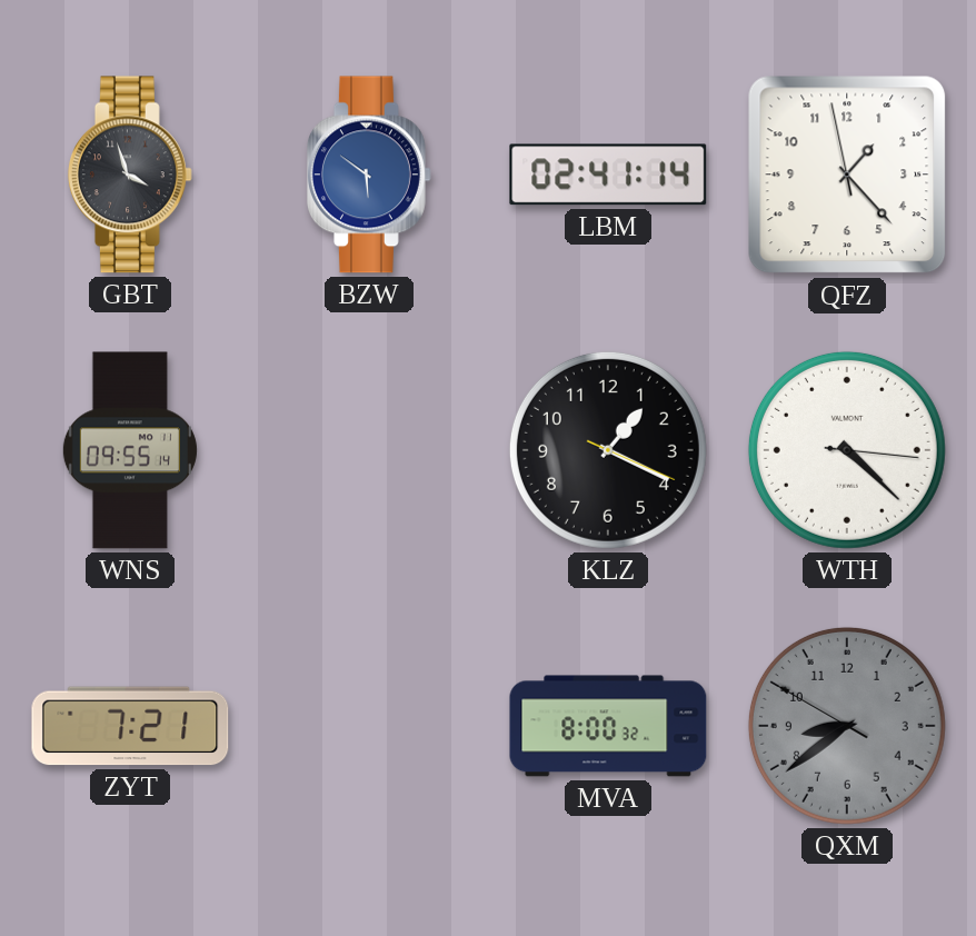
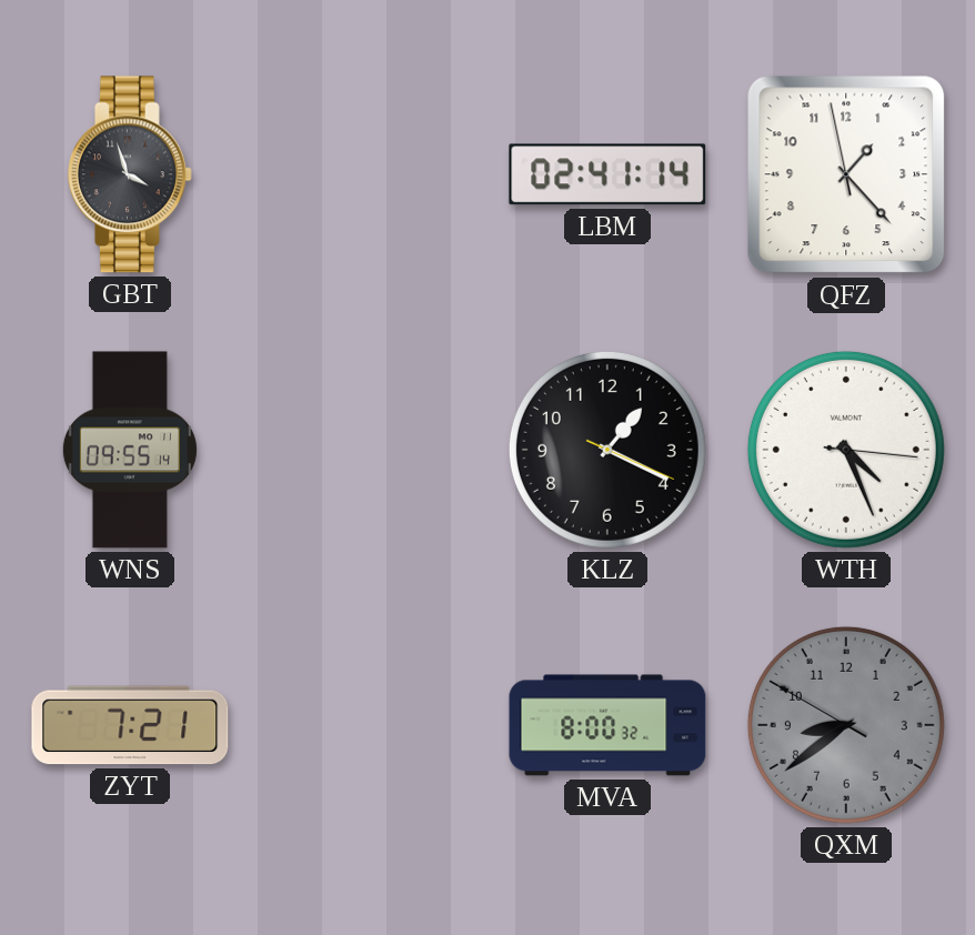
BZW: 5:51 -> none
WTH: 4:22 -> 4:26
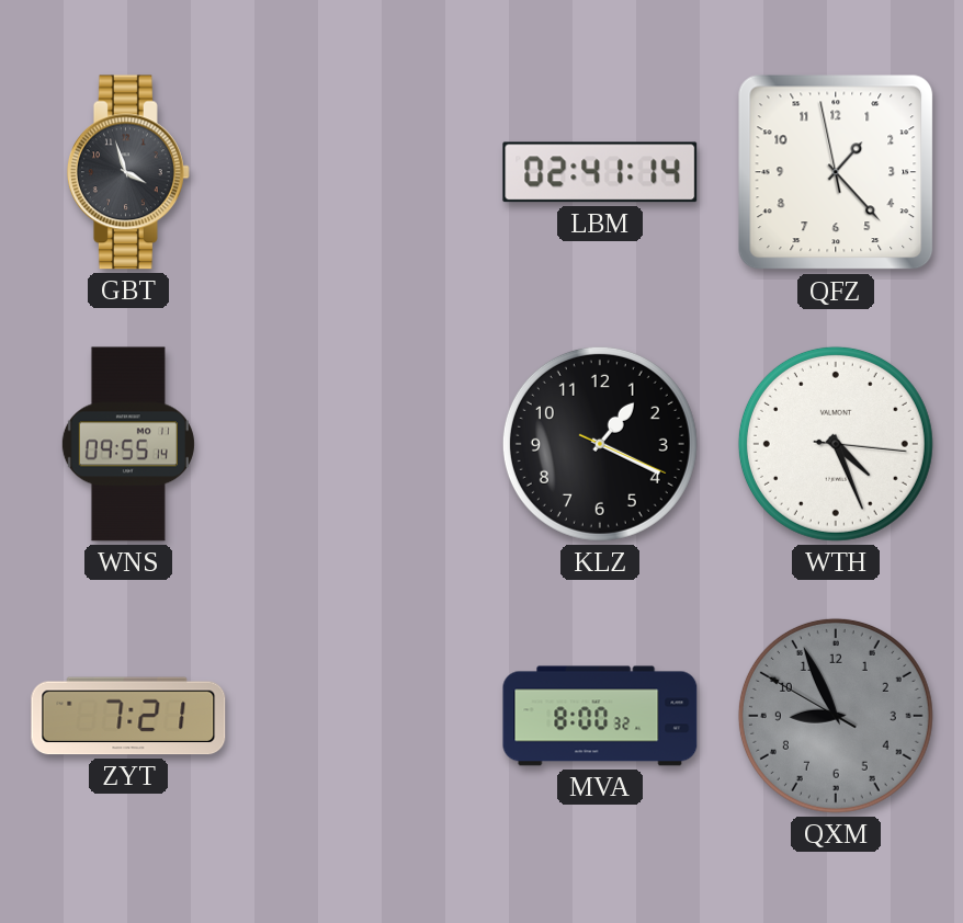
QXM: 8:38 -> 8:55
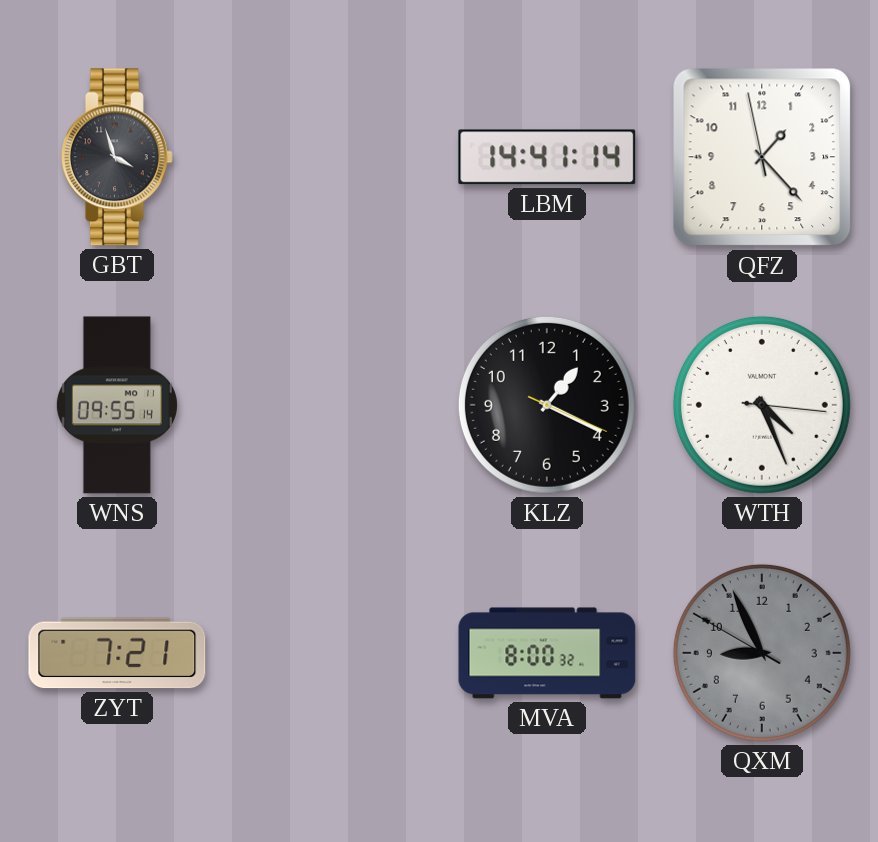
LBM: 02:41 -> 14:41
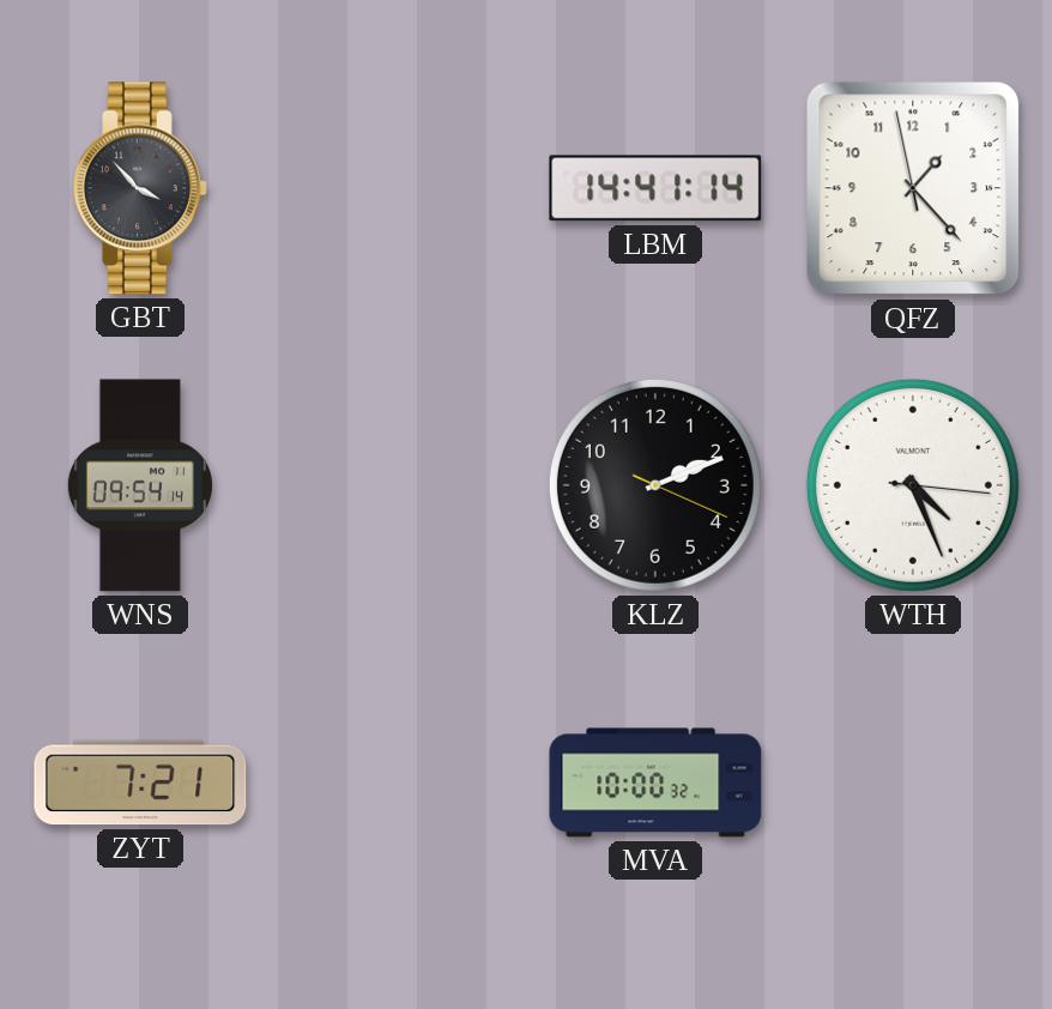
GBT: 3:57 -> 3:53
WNS: 09:55 -> 09:54
KLZ: 1:19 -> 2:11
MVA: 8:00 -> 10:00
QXM: 8:55 -> none
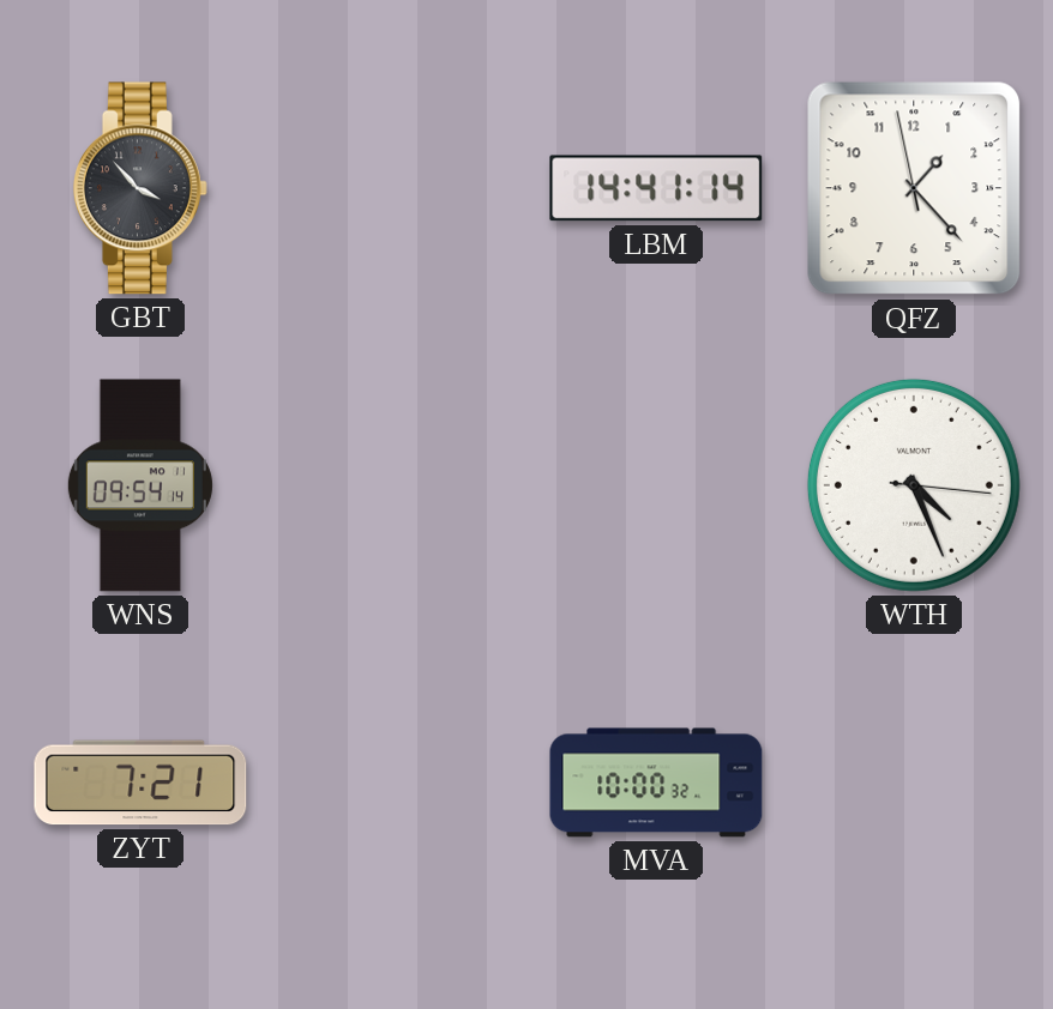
KLZ: 2:11 -> none
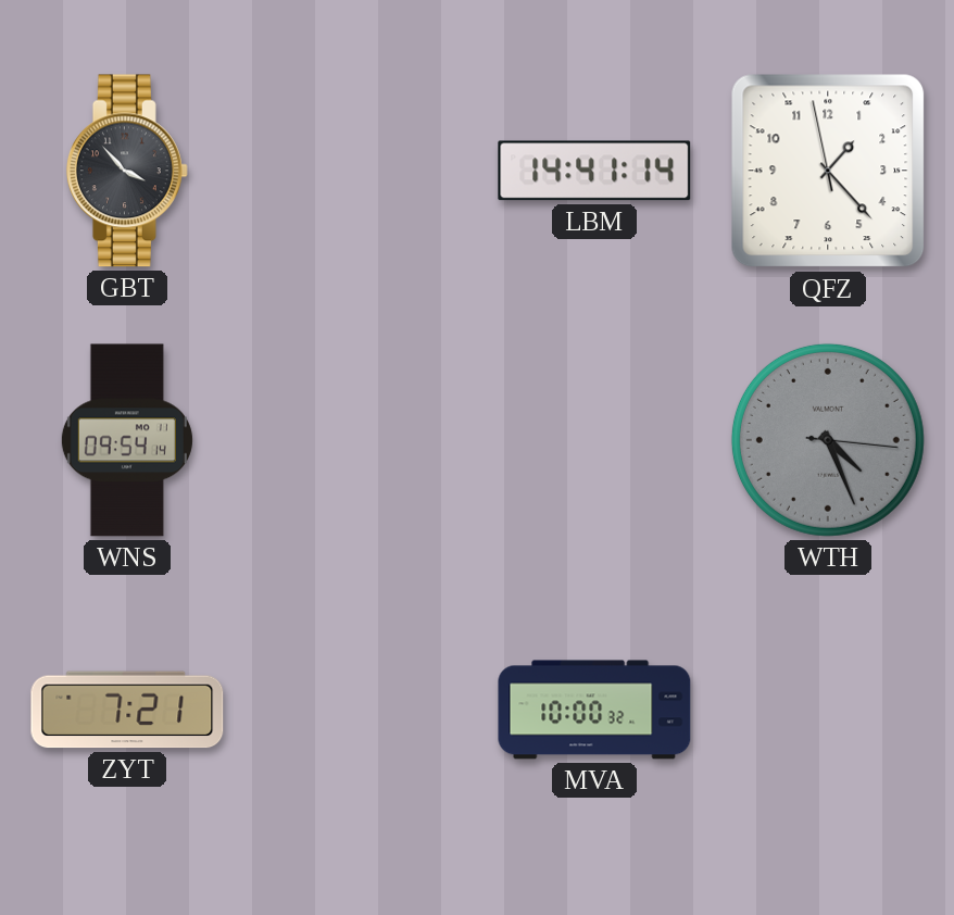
WTH dial: white -> grey
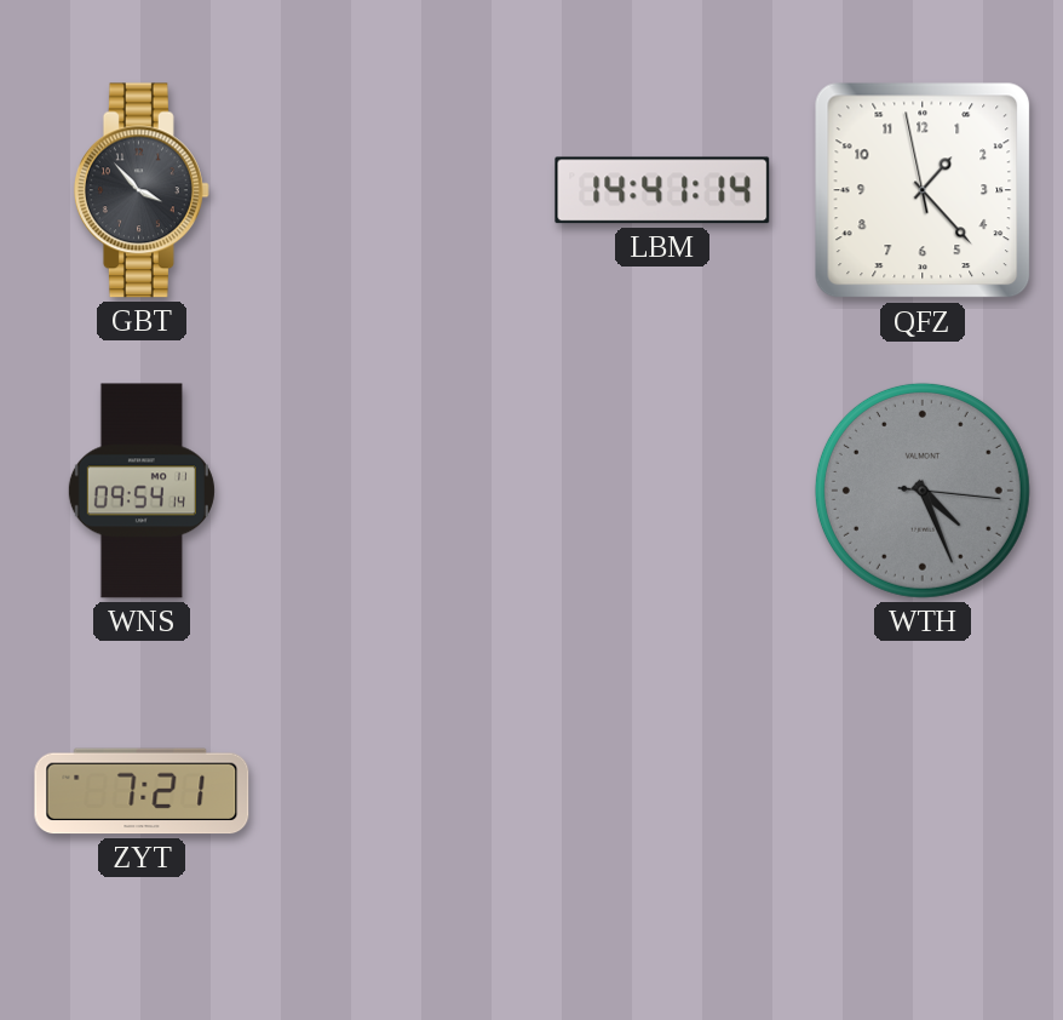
MVA: 10:00 -> none
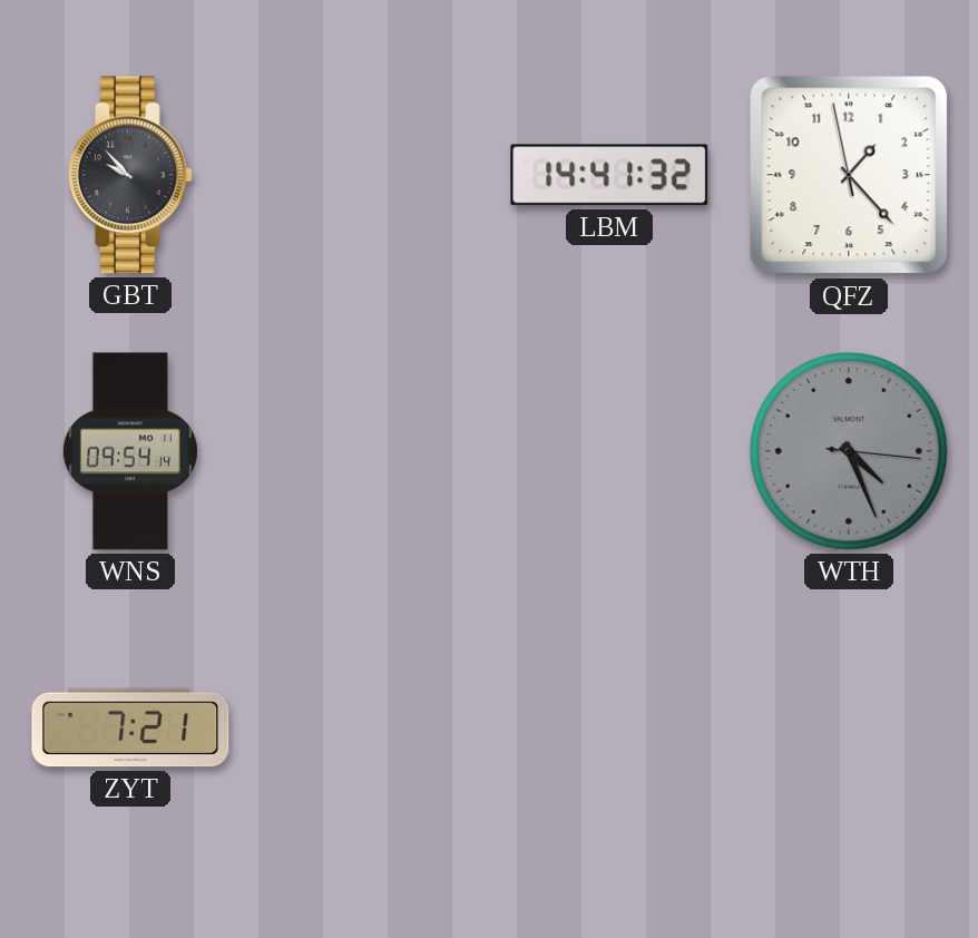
GBT: 3:53 -> 9:53
LBM: 14:41:14 -> 14:41:32
